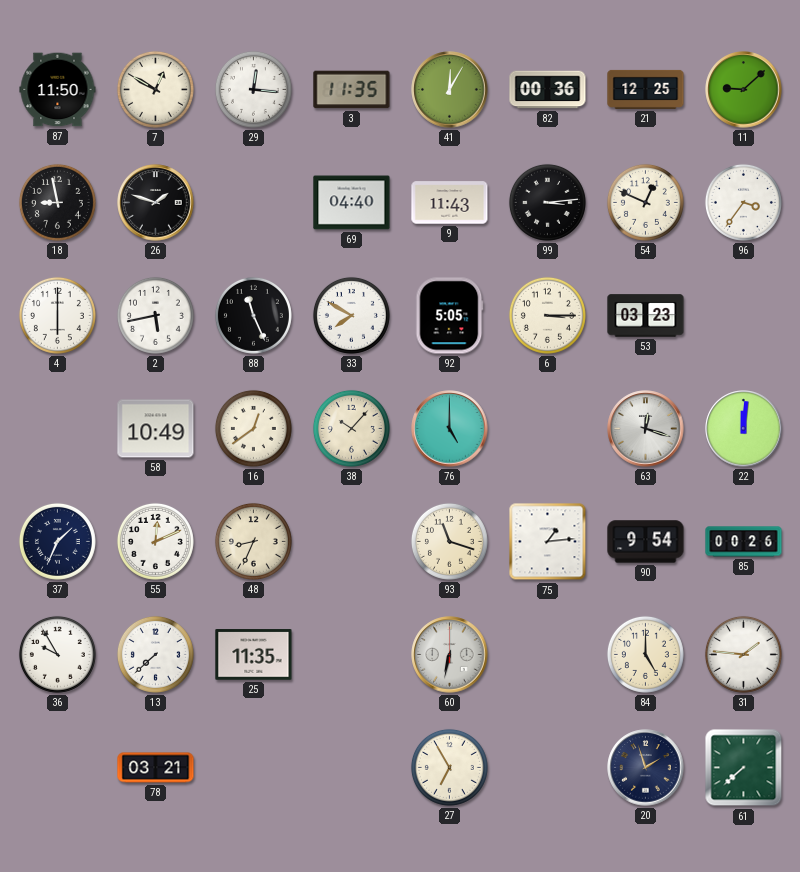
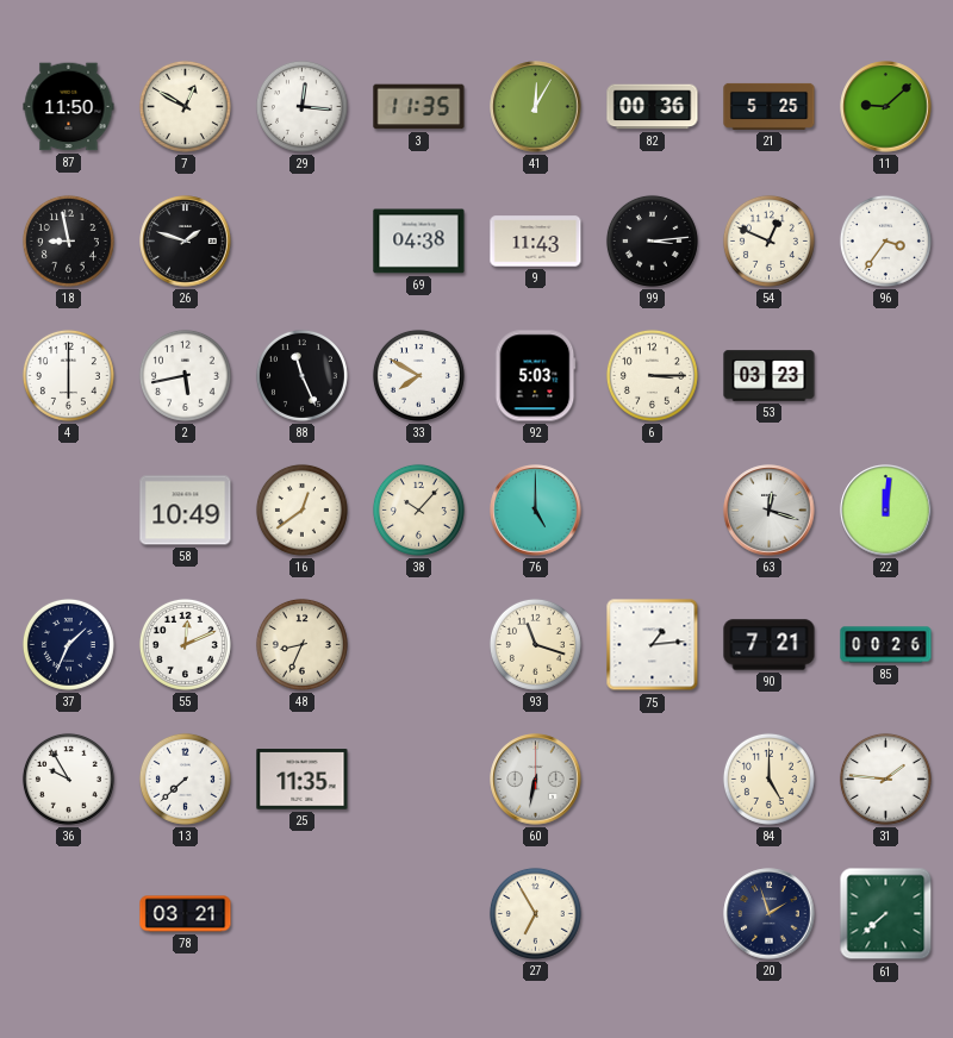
21: 12:25 -> 5:25
69: 04:40 -> 04:38
92: 5:05 -> 5:03
90: 9:54 -> 7:21
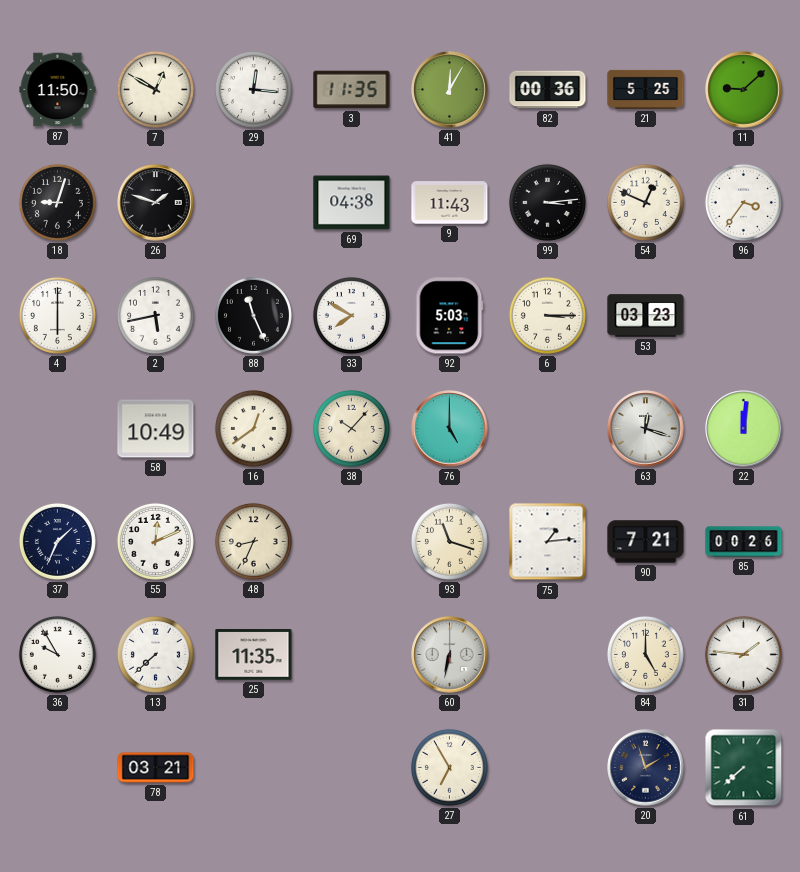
18: 8:58 -> 9:03
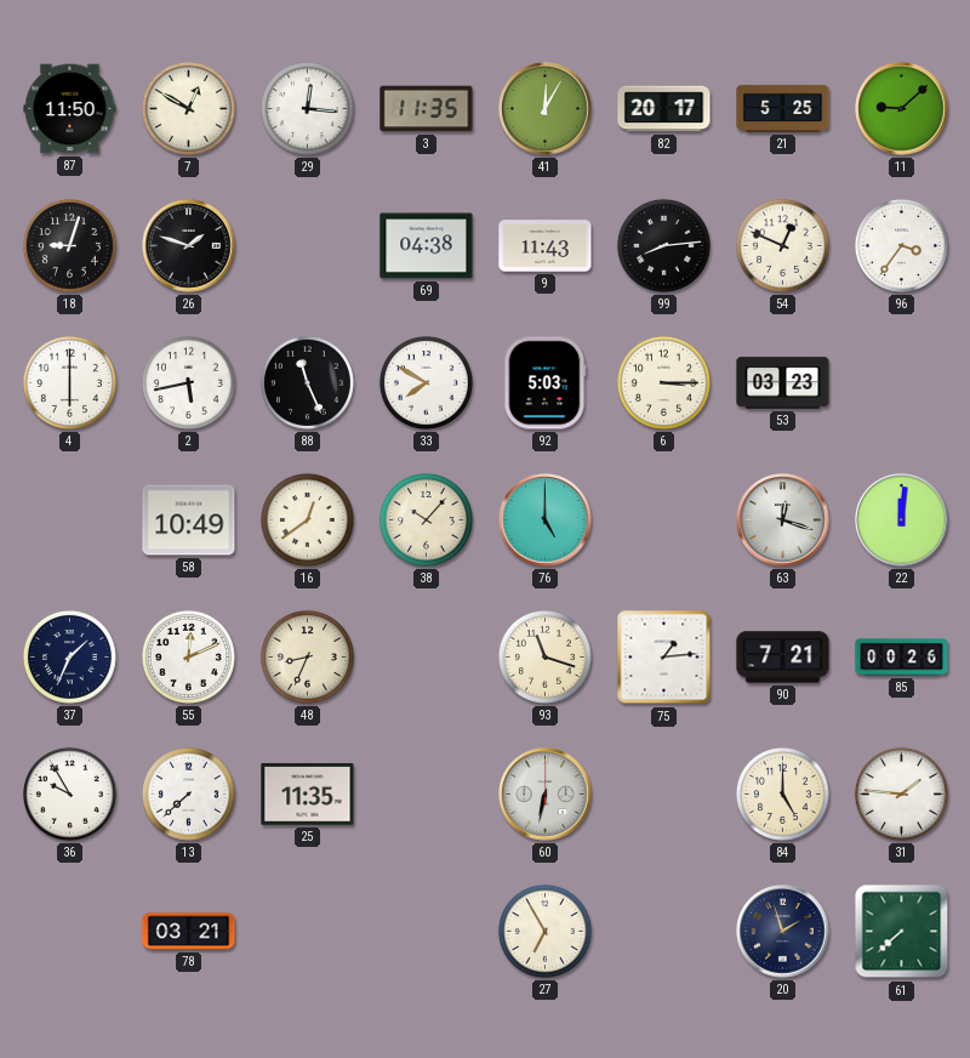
82: 00:36 -> 20:17
99: 3:14 -> 8:14
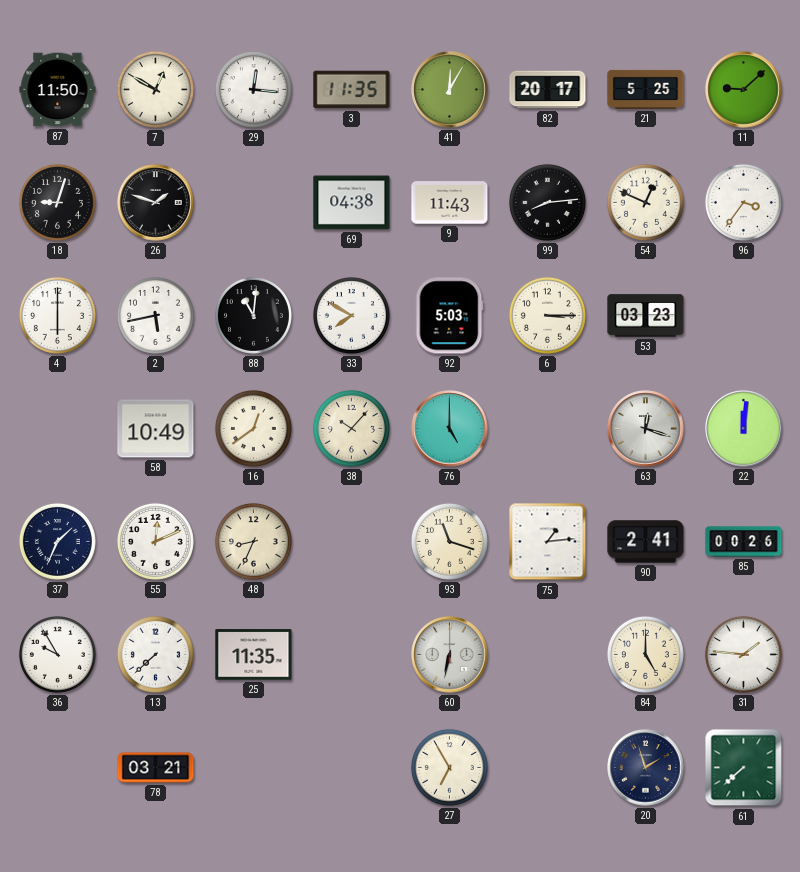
88: 11:26 -> 11:01
90: 7:21 -> 2:41
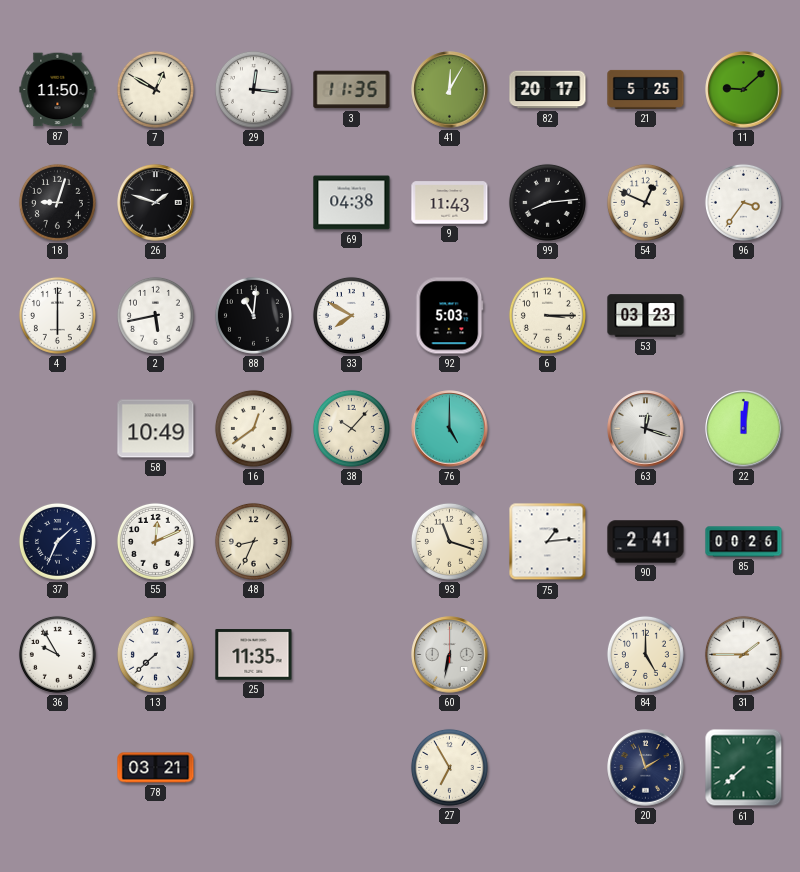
31: 1:46 -> 1:45
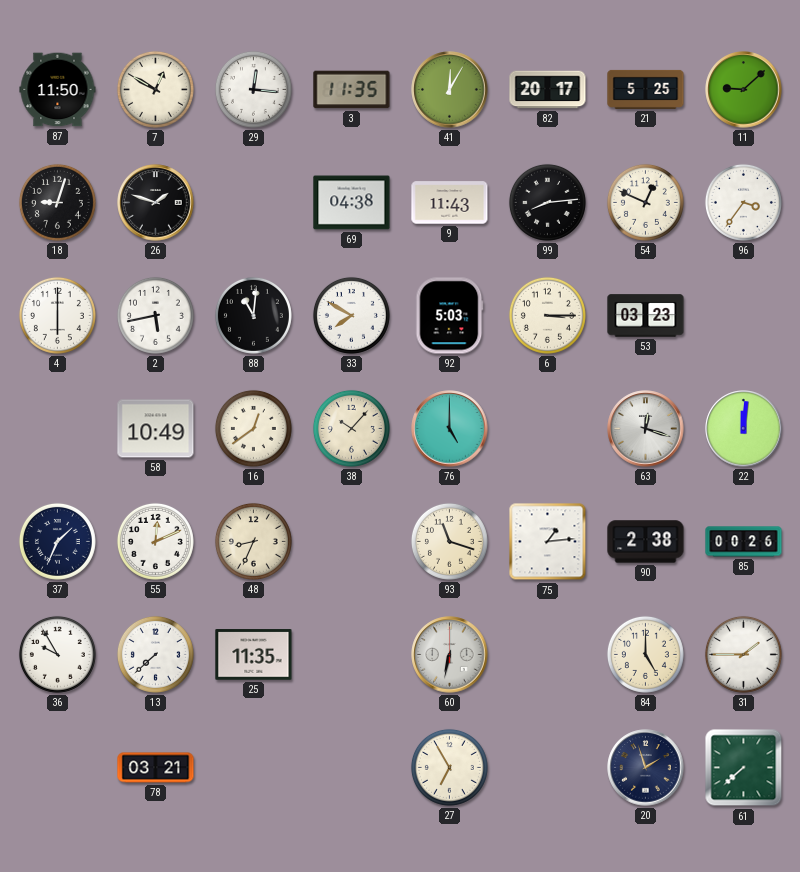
90: 2:41 -> 2:38
